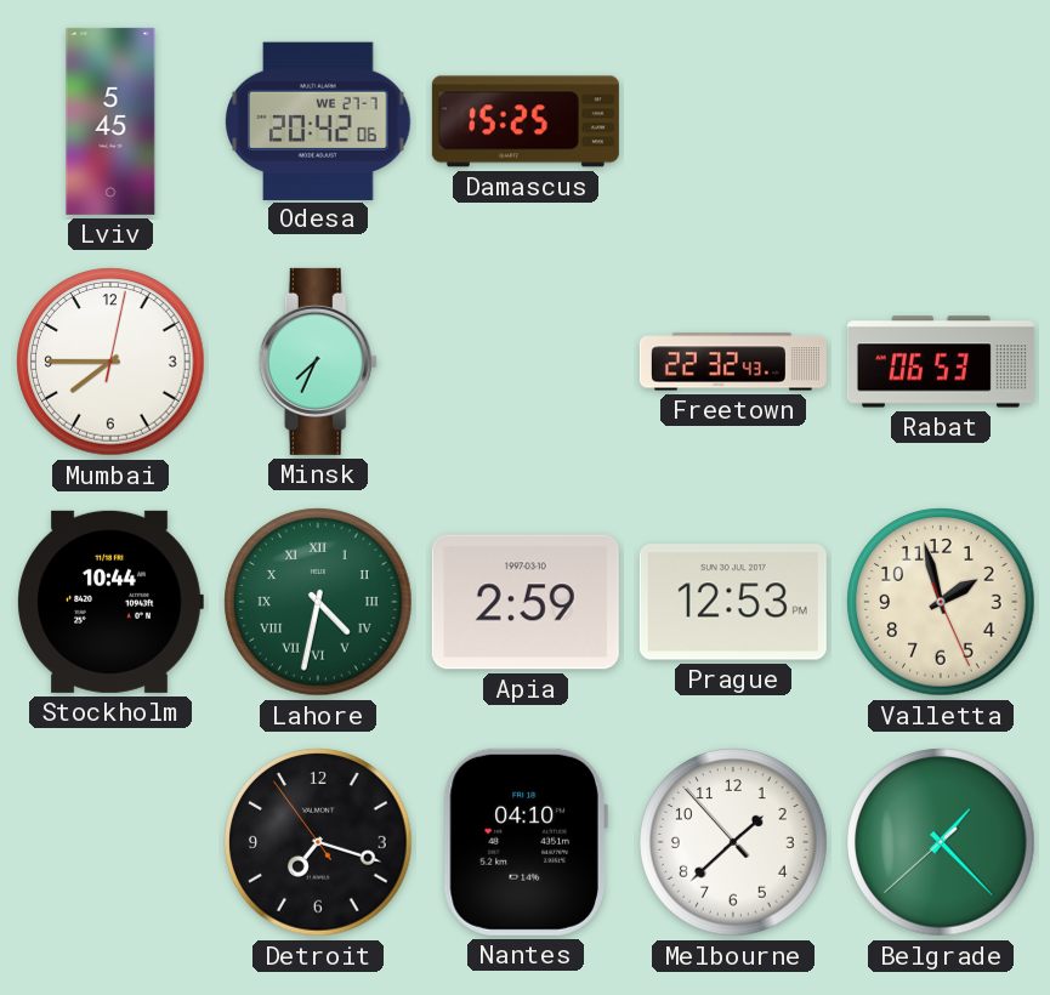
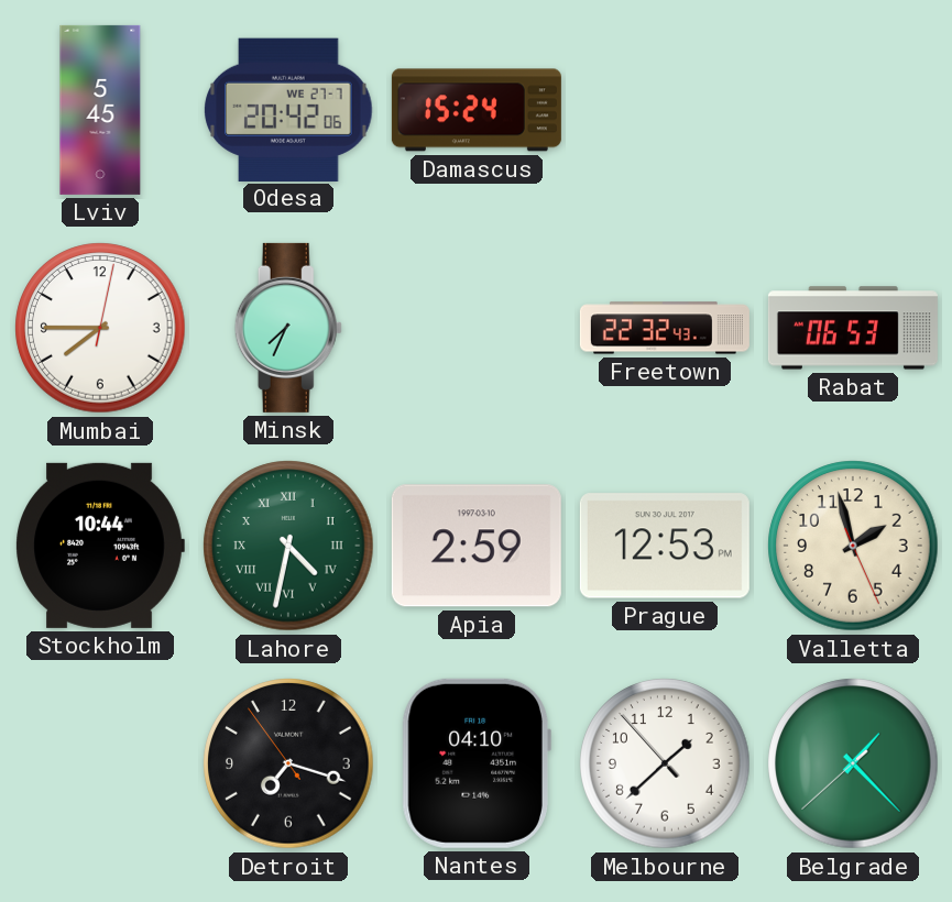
Damascus: 15:25 -> 15:24
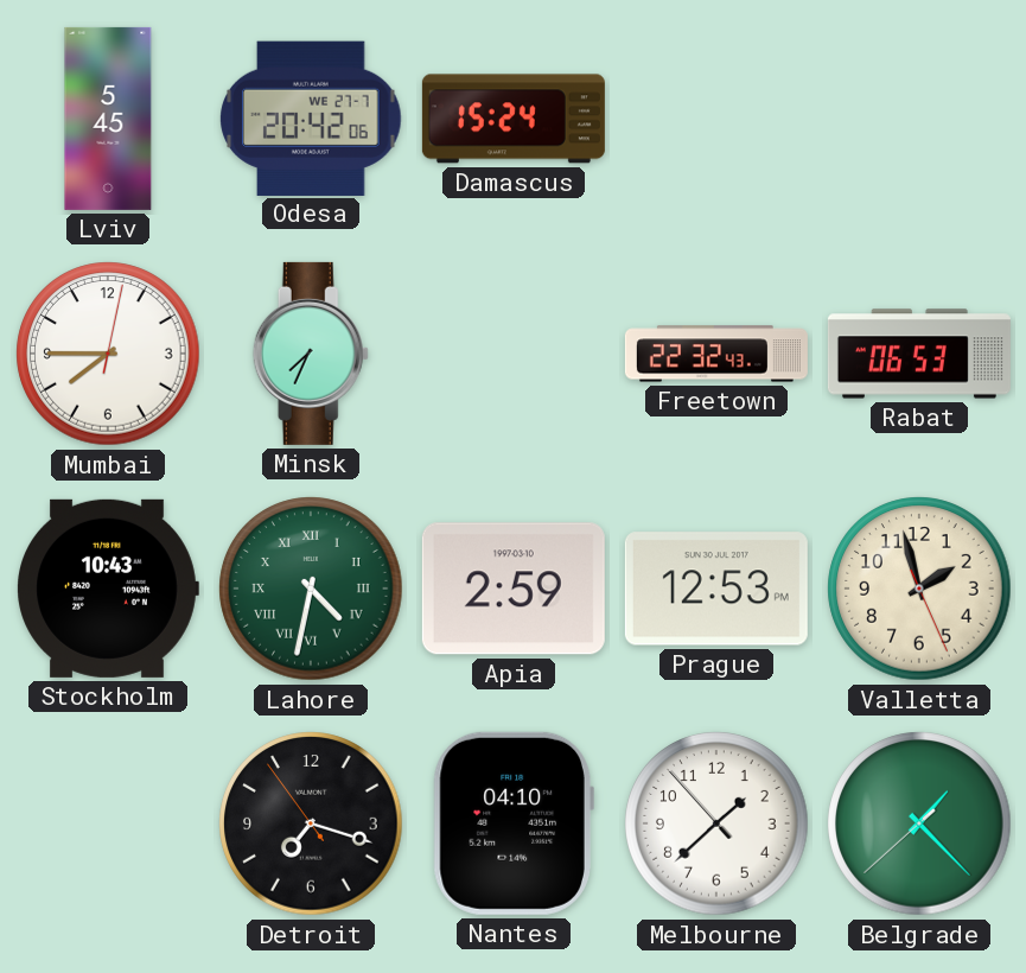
Stockholm: 10:44 -> 10:43
